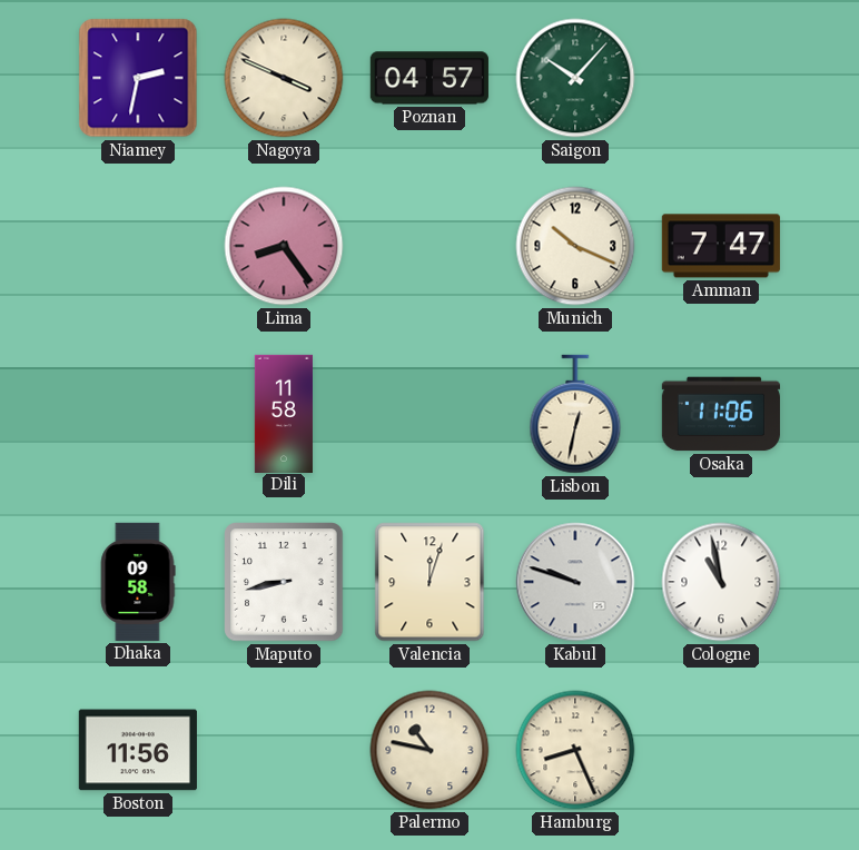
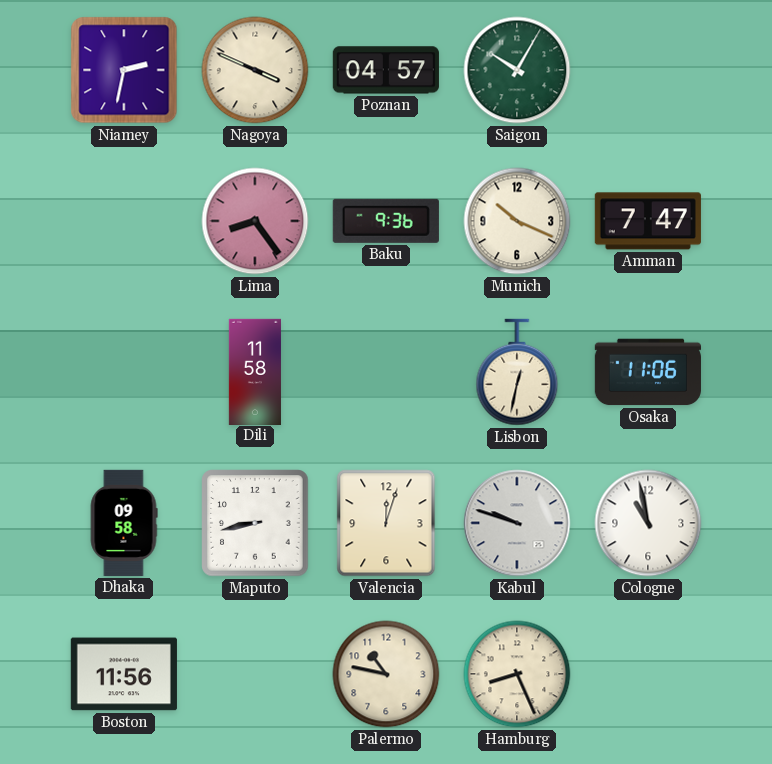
Saigon: 10:07 -> 10:05
Baku: none -> 9:36
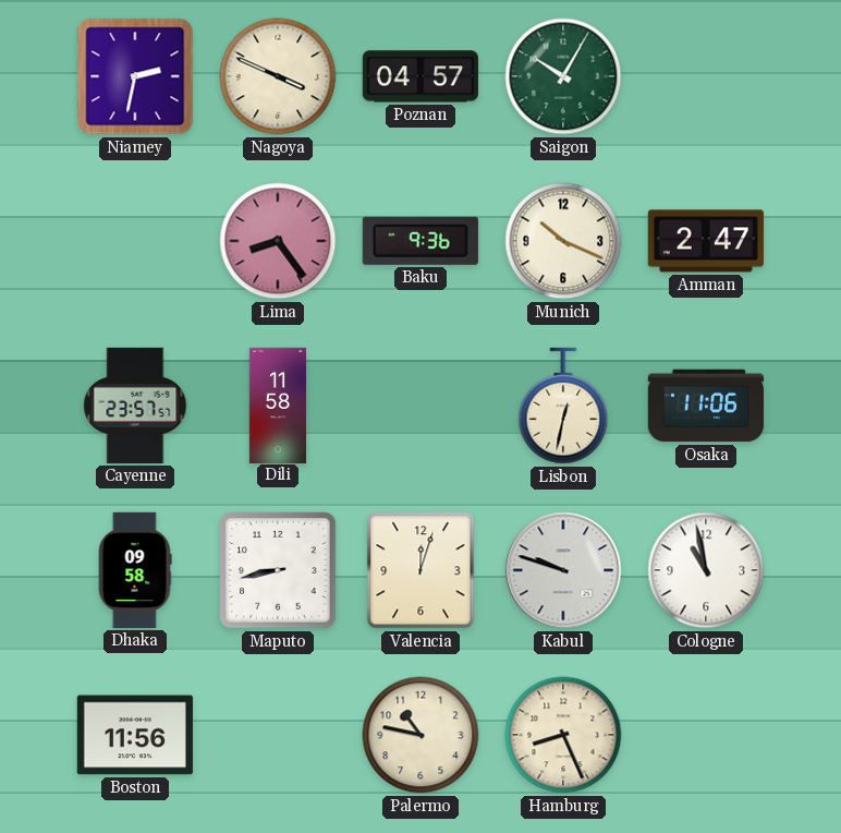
Amman: 7:47 -> 2:47
Cayenne: none -> 23:57
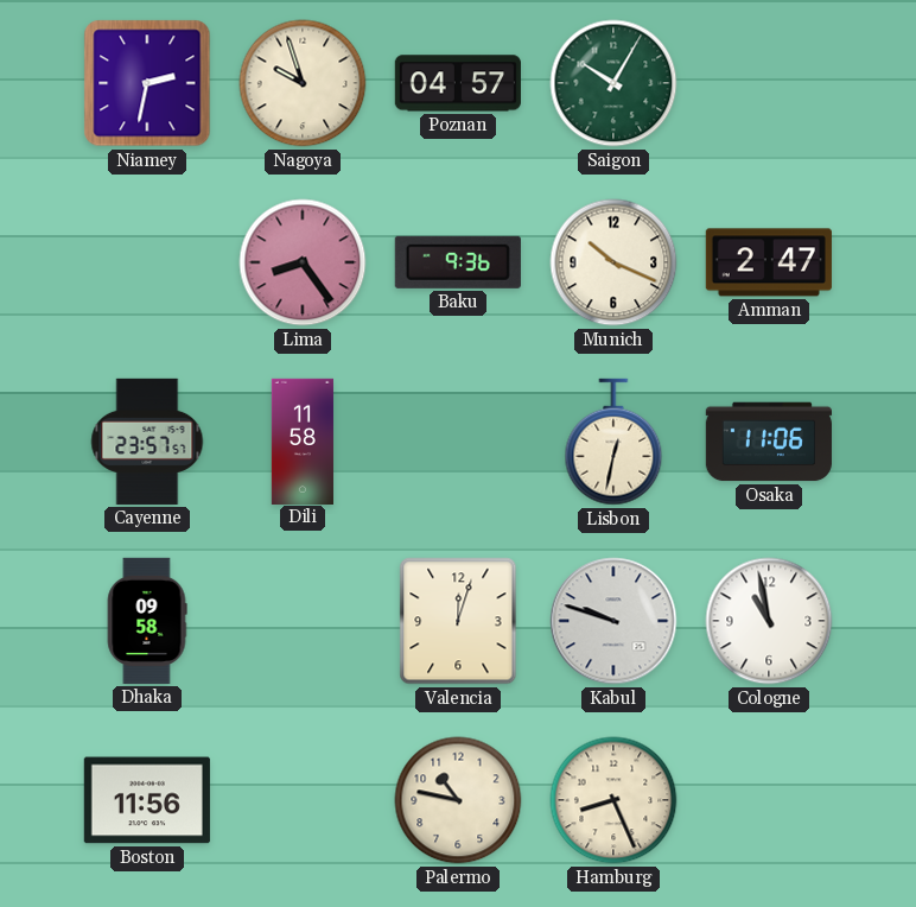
Nagoya: 3:49 -> 9:57
Maputo: 8:43 -> none
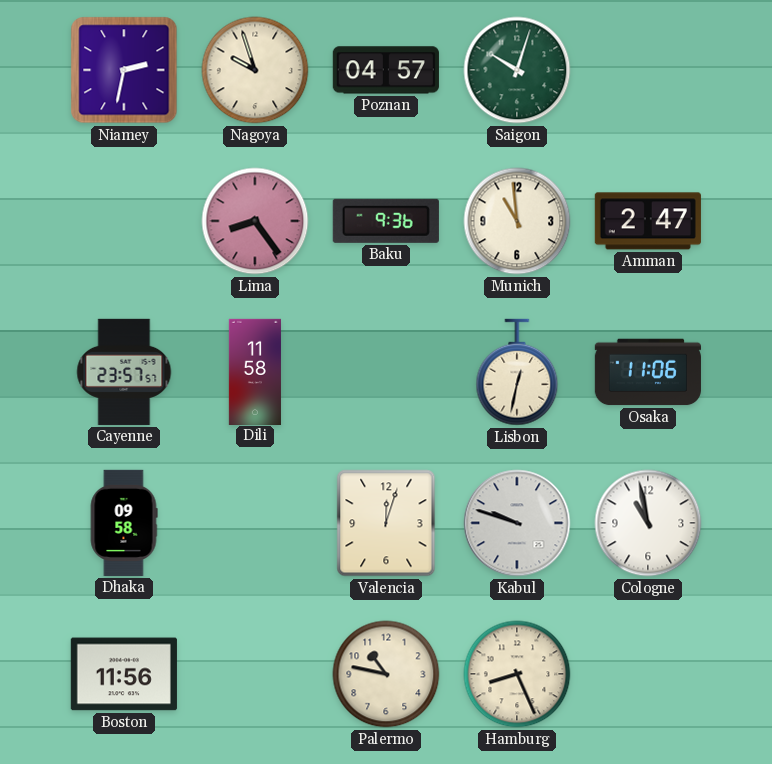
Saigon: 10:05 -> 10:03
Munich: 10:19 -> 10:59
